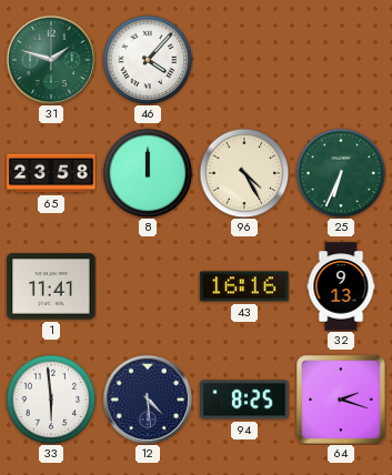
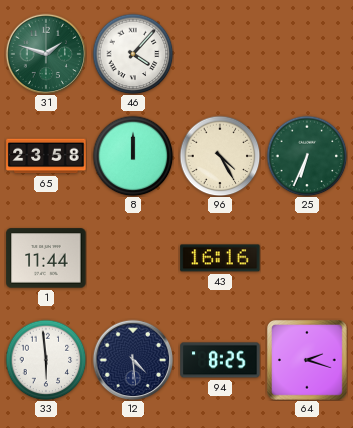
1: 11:41 -> 11:44
32: 9:13 -> none
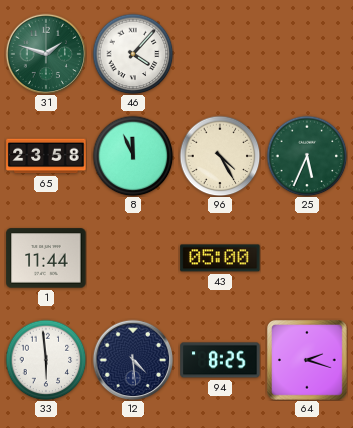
8: 12:00 -> 11:56
25: 6:34 -> 5:34
43: 16:16 -> 05:00
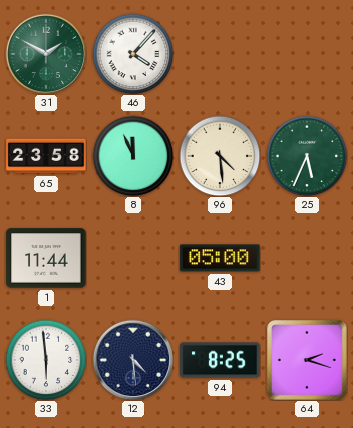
31: 1:48 -> 1:50
96: 4:25 -> 4:29
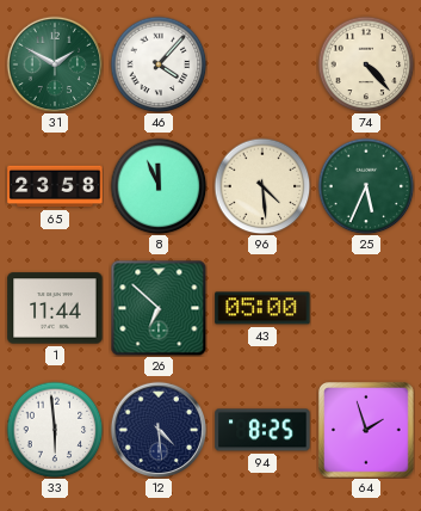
74: none -> 4:23
26: none -> 6:52
64: 2:18 -> 1:57
